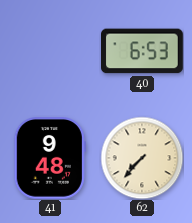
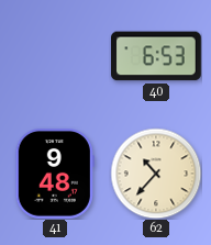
62: 7:37 -> 10:37
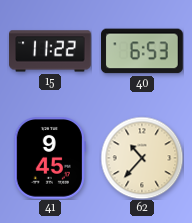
15: none -> 11:22
41: 9:48 -> 9:45
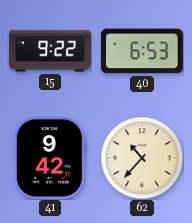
15: 11:22 -> 9:22
41: 9:45 -> 9:42
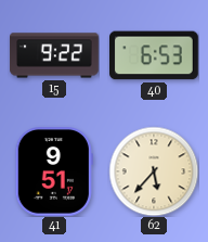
41: 9:42 -> 9:51
62: 10:37 -> 5:37
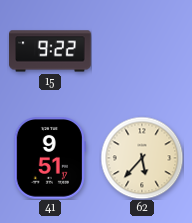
40: 6:53 -> none
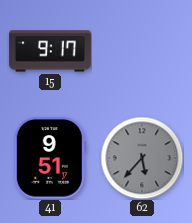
15: 9:22 -> 9:17
62 dial: cream -> grey
